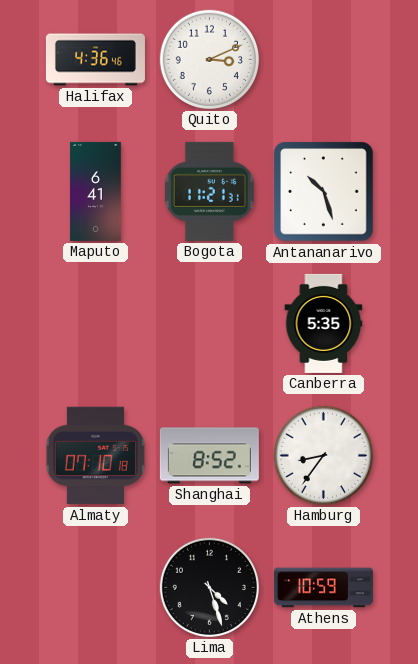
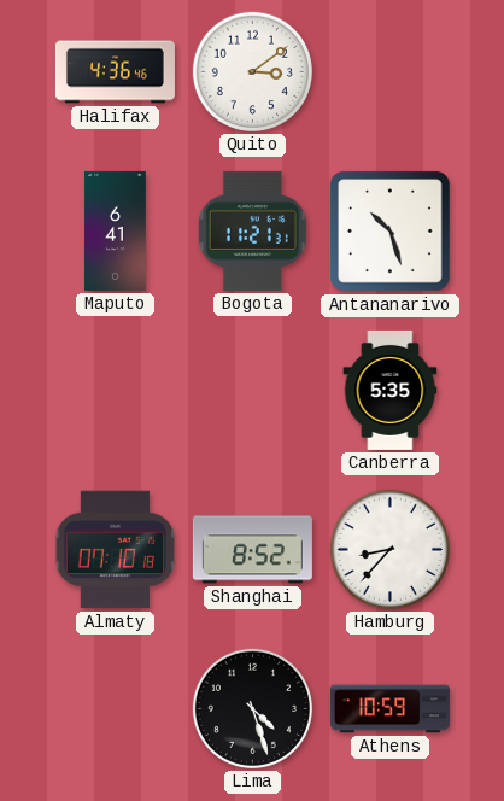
Quito: 3:11 -> 3:09
Hamburg: 8:36 -> 8:37
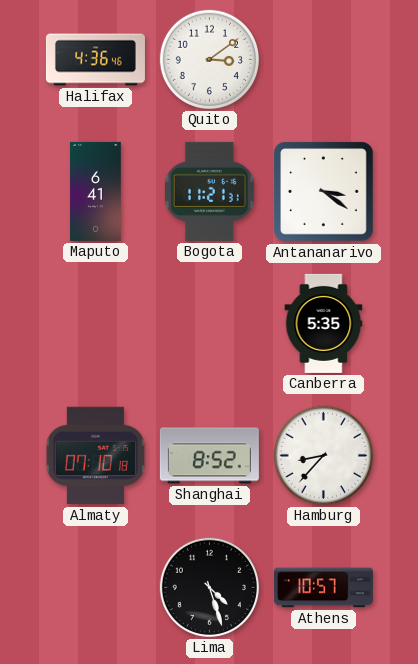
Antananarivo: 10:27 -> 3:21
Athens: 10:59 -> 10:57
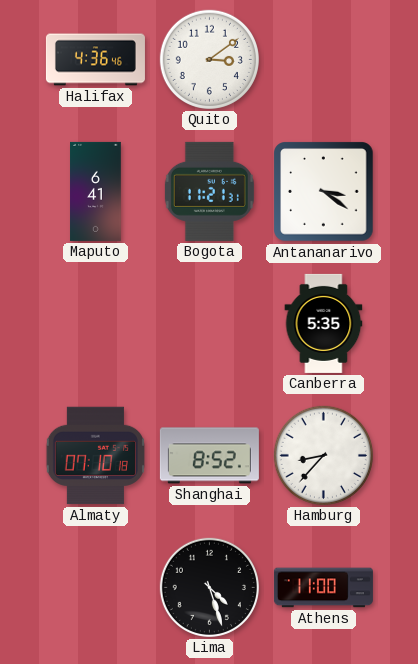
Athens: 10:57 -> 11:00
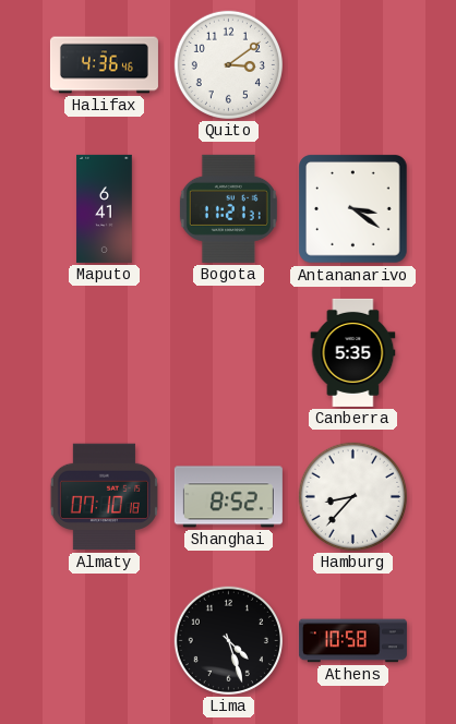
Athens: 11:00 -> 10:58
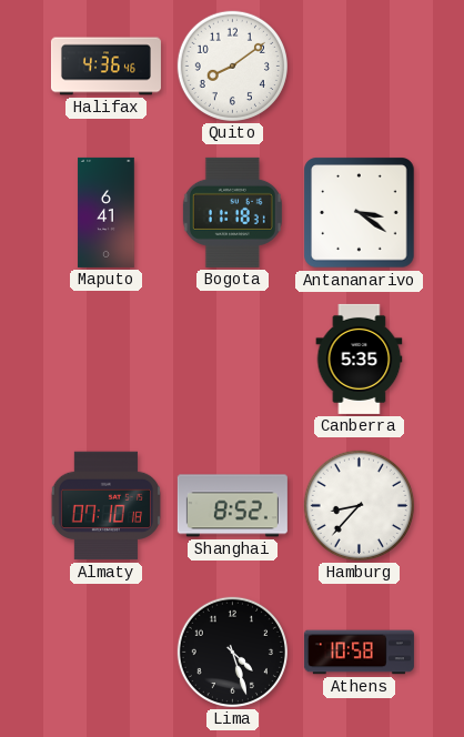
Quito: 3:09 -> 8:09
Bogota: 11:21 -> 11:18
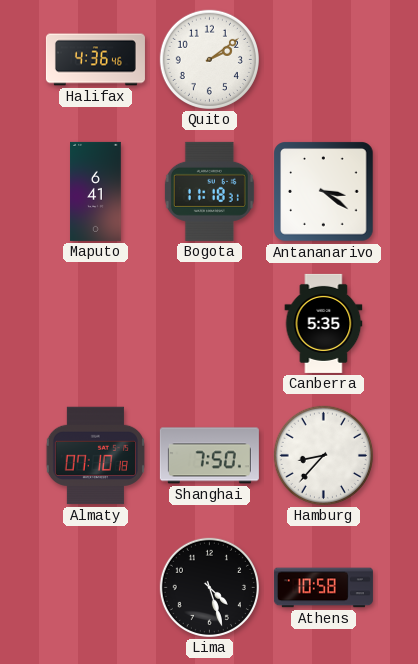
Quito: 8:09 -> 2:09
Shanghai: 8:52 -> 7:50
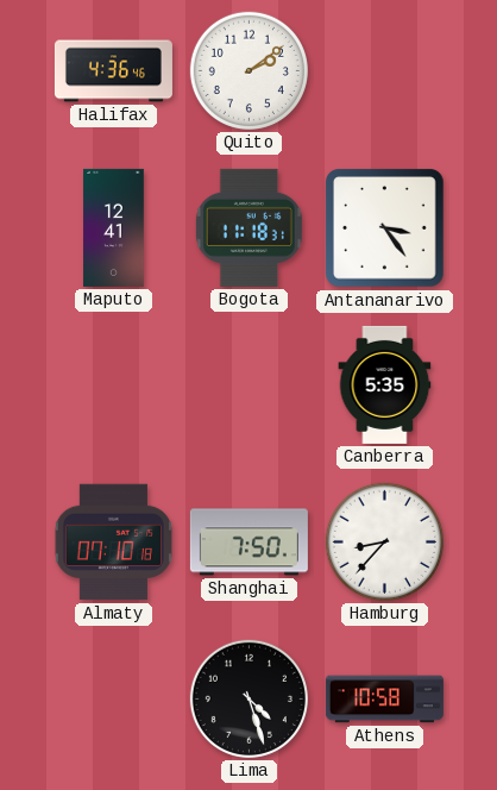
Maputo: 6:41 -> 12:41
Antananarivo: 3:21 -> 3:24
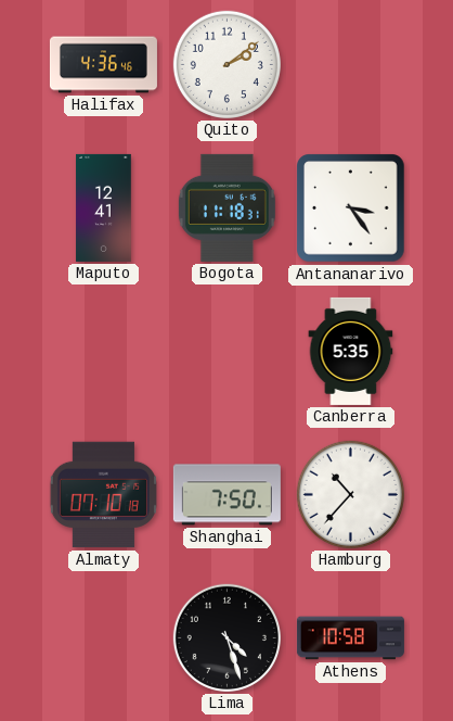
Hamburg: 8:37 -> 10:37
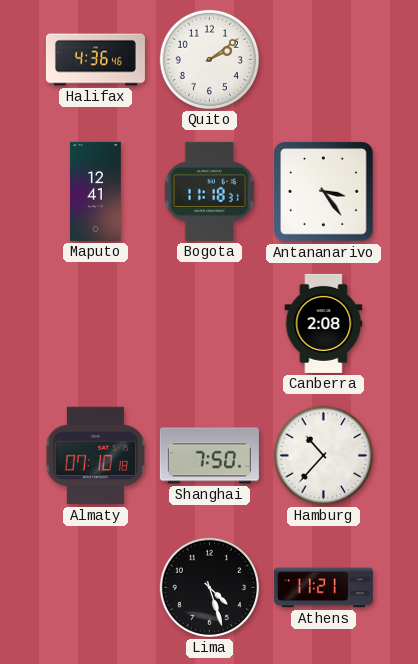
Canberra: 5:35 -> 2:08
Athens: 10:58 -> 11:21
